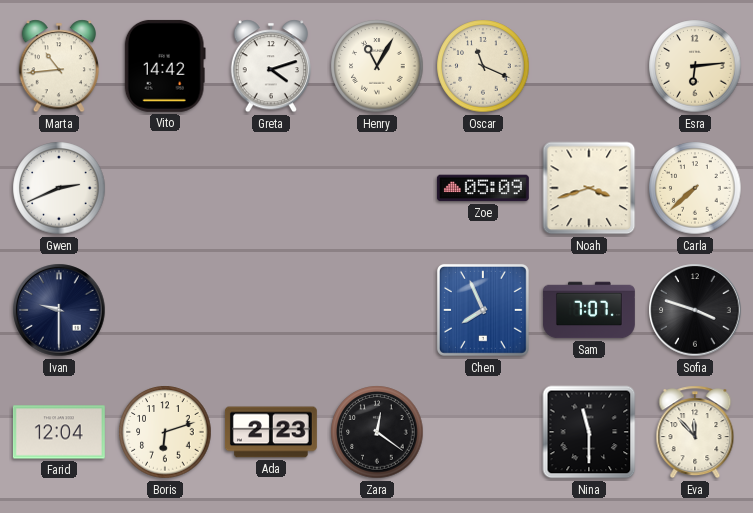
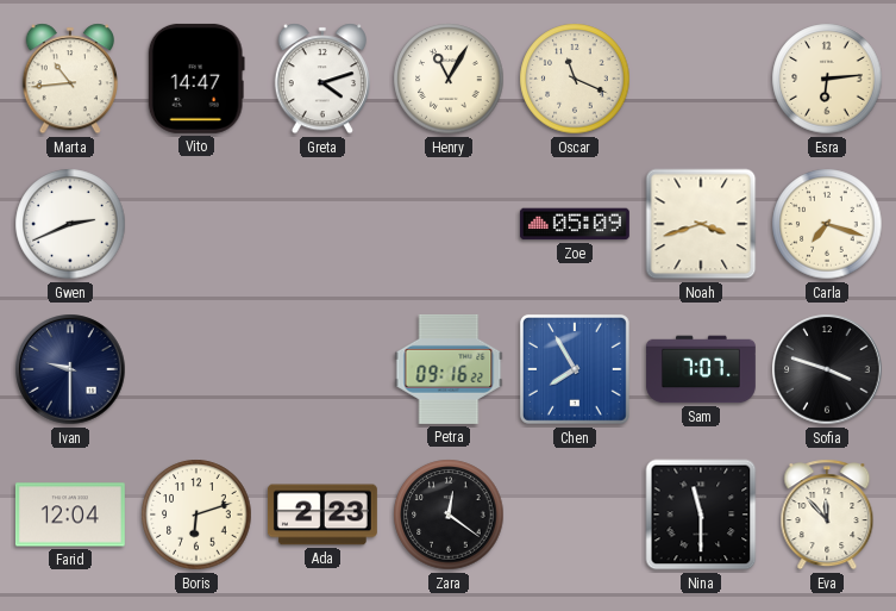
Vito: 14:42 -> 14:47
Carla: 7:38 -> 7:18
Petra: none -> 09:16
Chen: 7:56 -> 7:55
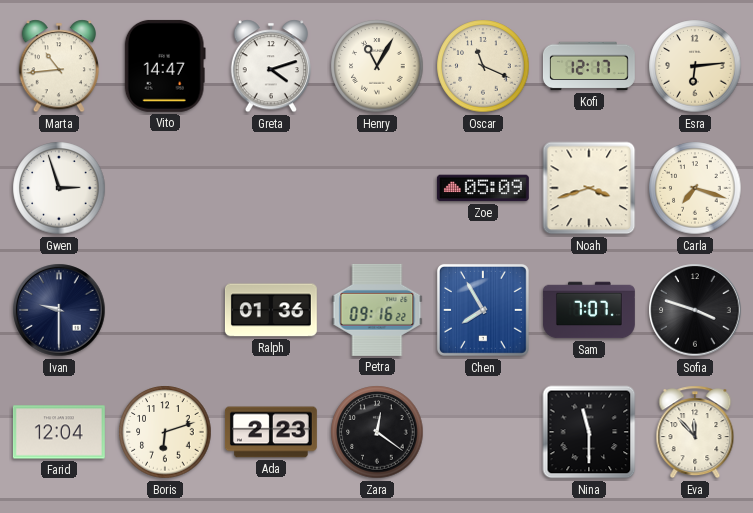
Kofi: none -> 12:17
Gwen: 2:41 -> 2:57
Ralph: none -> 01:36
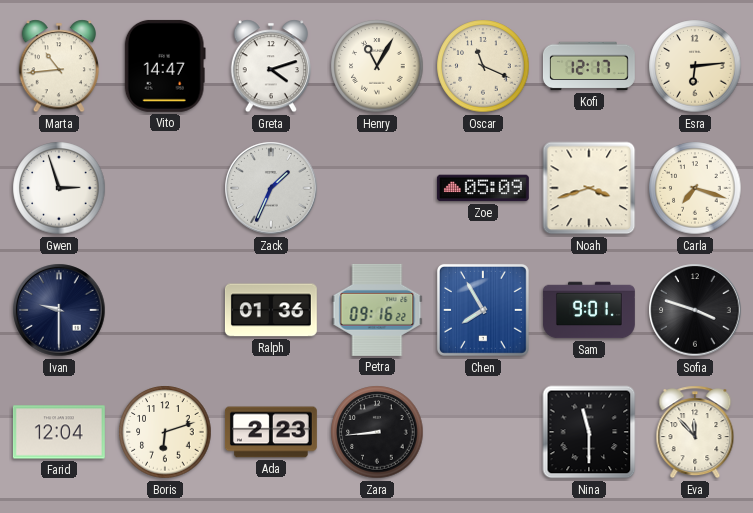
Zack: none -> 1:34
Sam: 7:07 -> 9:01
Zara: 12:21 -> 8:44
